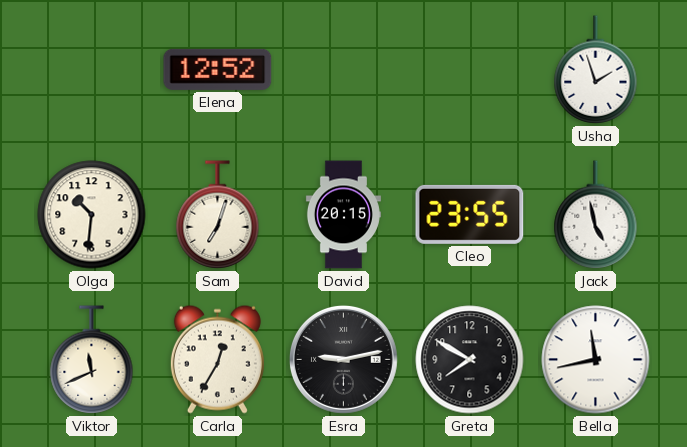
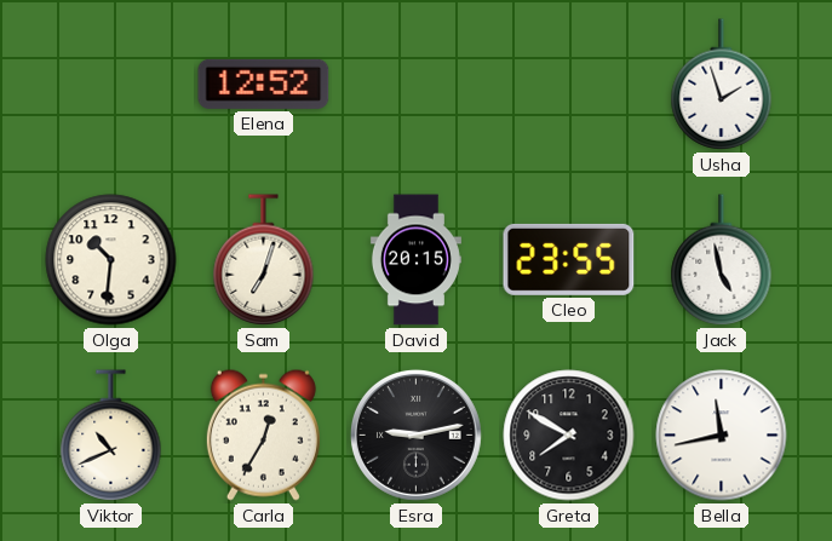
Viktor: 11:41 -> 10:41
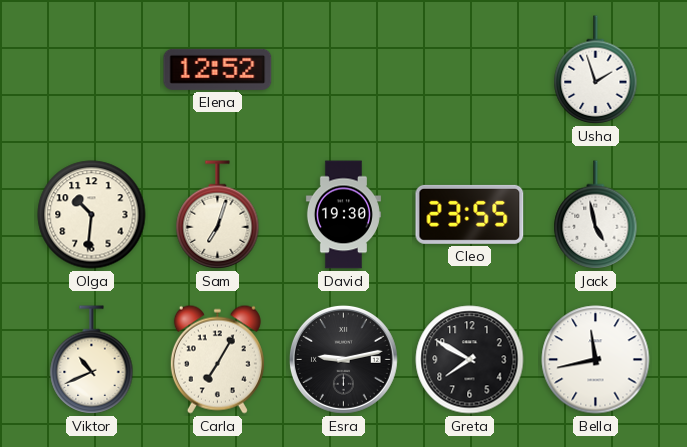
David: 20:15 -> 19:30
Carla: 12:35 -> 7:05
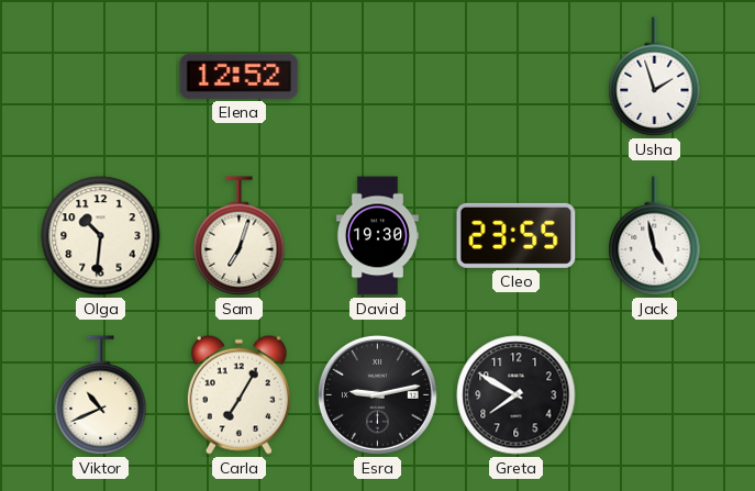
Bella: 11:43 -> none
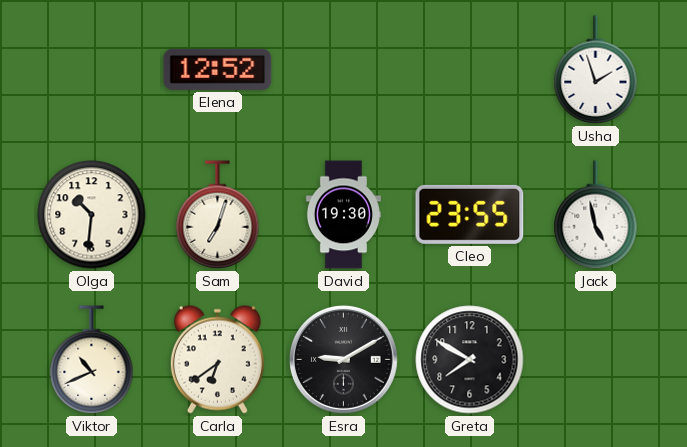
Carla: 7:05 -> 6:39
Esra: 9:13 -> 9:10
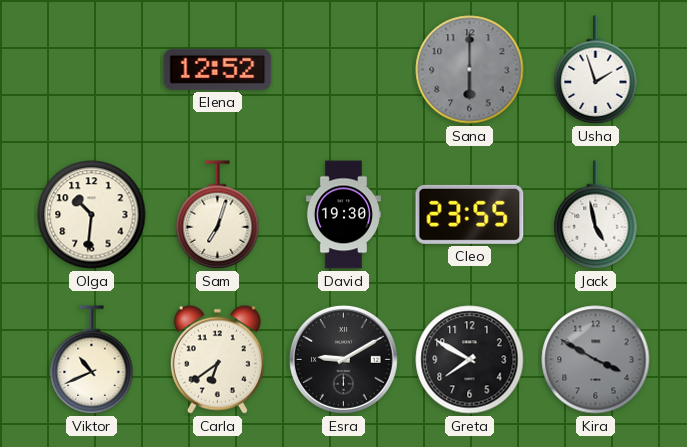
Sana: none -> 6:00
Kira: none -> 3:50
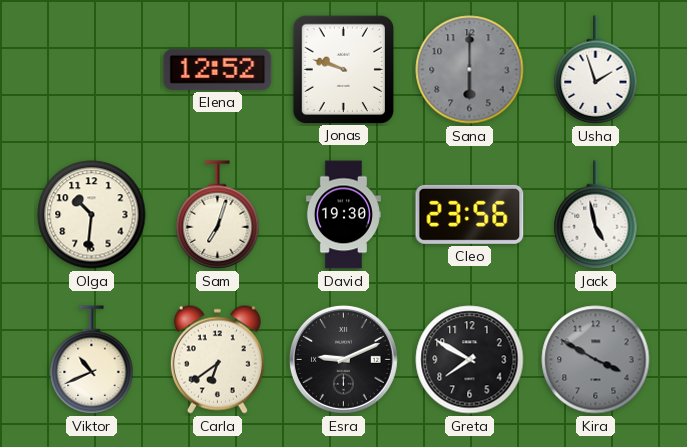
Jonas: none -> 9:48
Cleo: 23:55 -> 23:56
Esra: 9:10 -> 9:11
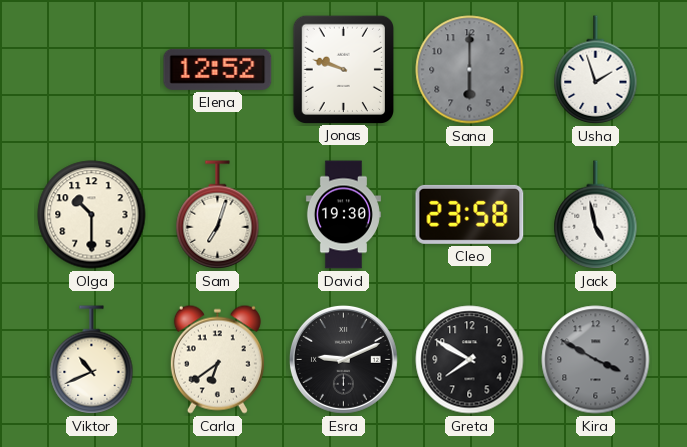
Olga: 10:31 -> 10:30
Cleo: 23:56 -> 23:58
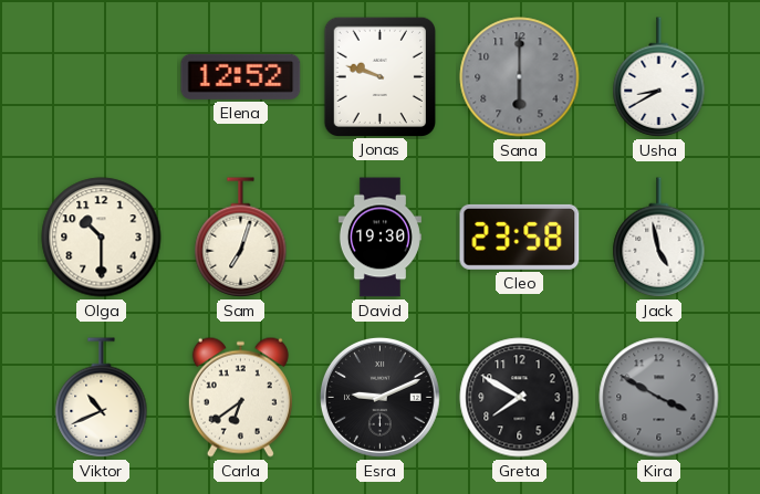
Usha: 1:57 -> 8:40
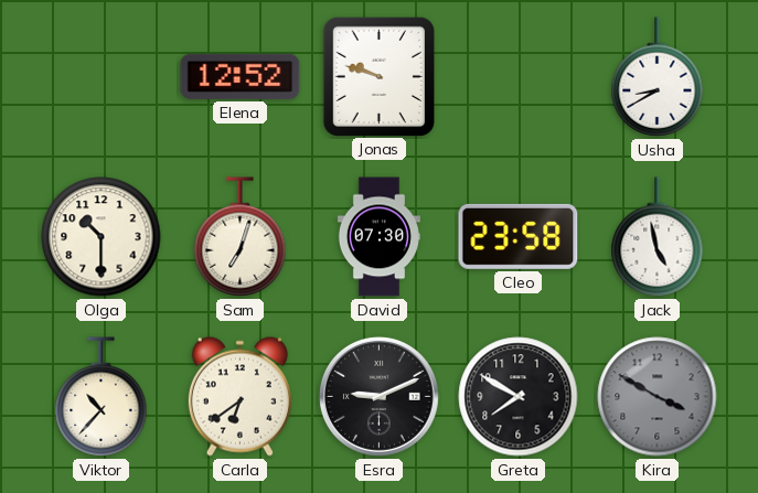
Sana: 6:00 -> none
David: 19:30 -> 07:30
Viktor: 10:41 -> 10:37
